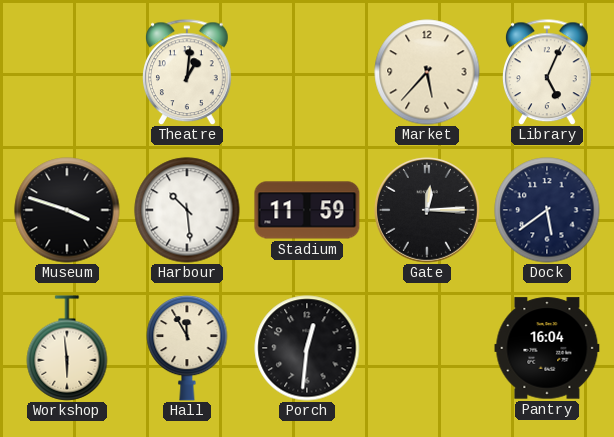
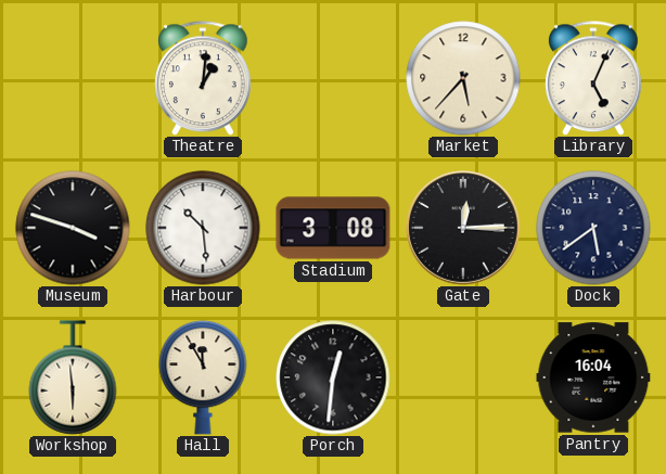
Stadium: 11:59 -> 3:08
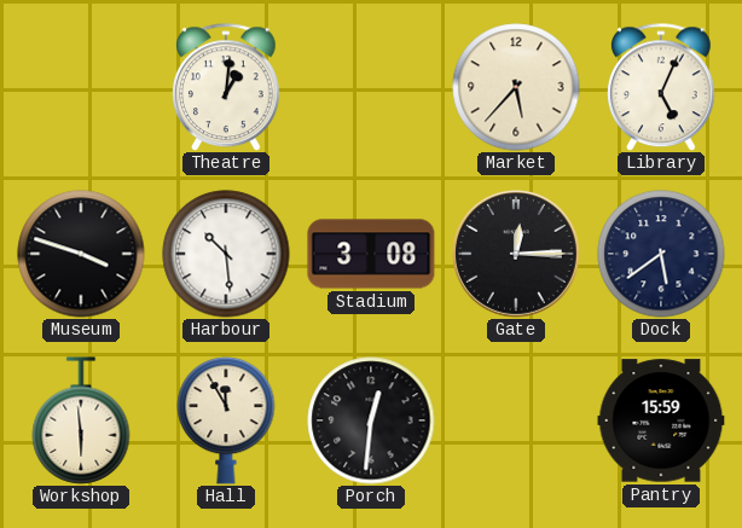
Pantry: 16:04 -> 15:59
